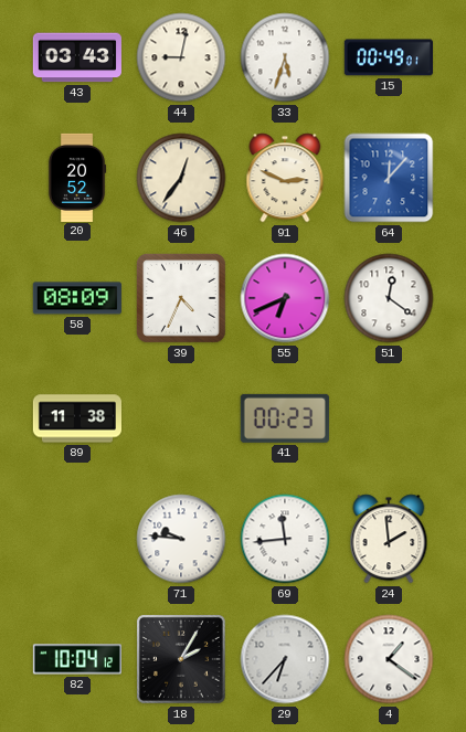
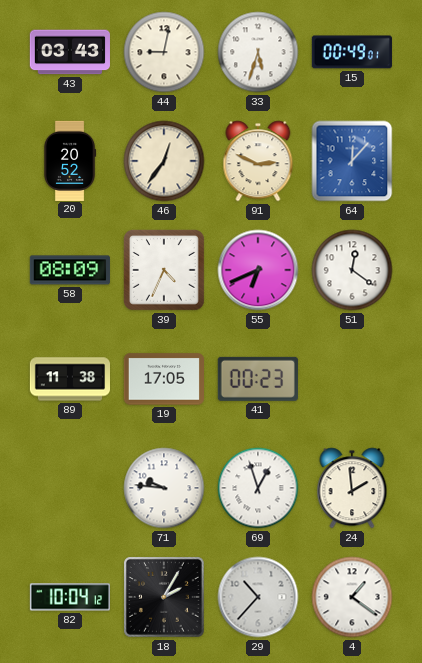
19: none -> 17:05
69: 11:44 -> 12:57
29: 6:37 -> 10:37
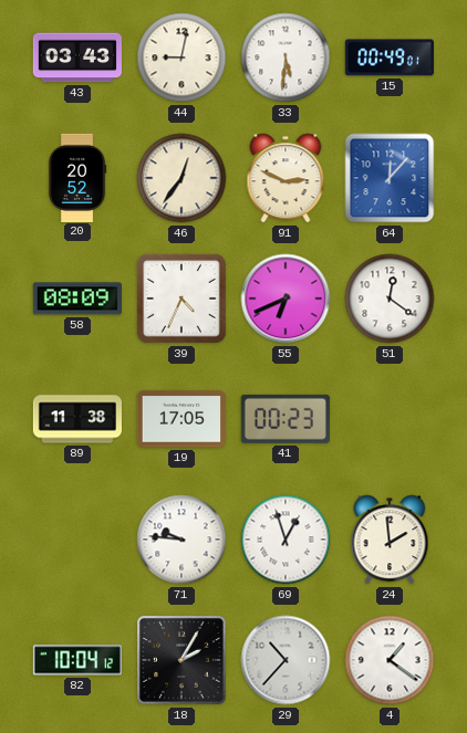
33: 5:33 -> 5:31
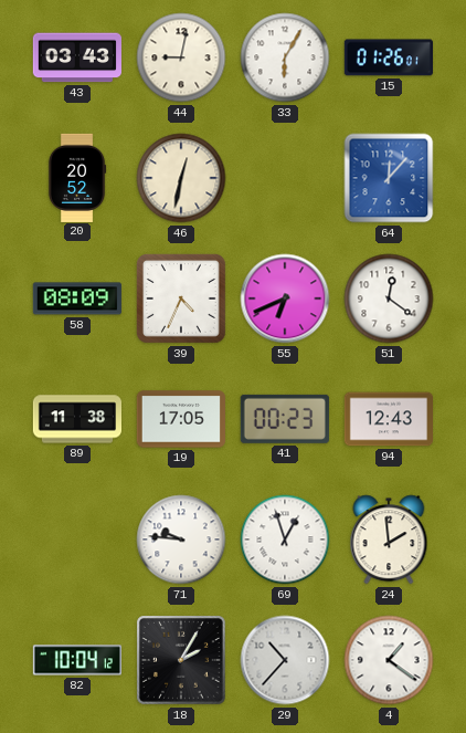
33: 5:31 -> 6:05
15: 00:49 -> 01:26
46: 12:36 -> 12:32
91: 2:49 -> none
94: none -> 12:43
